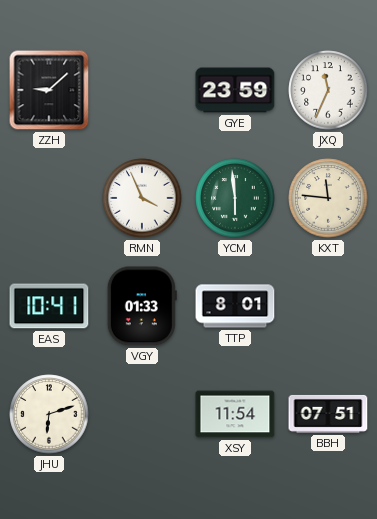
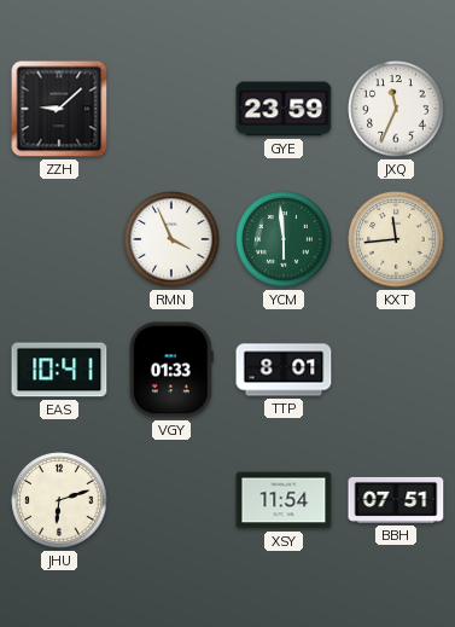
KXT: 11:46 -> 11:44
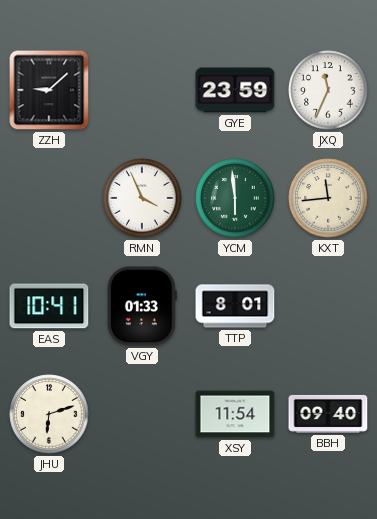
BBH: 07:51 -> 09:40
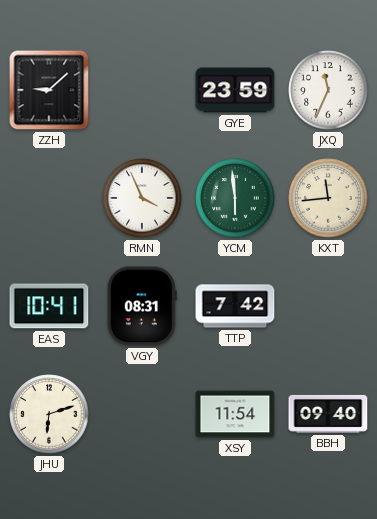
VGY: 01:33 -> 08:31
TTP: 8:01 -> 7:42
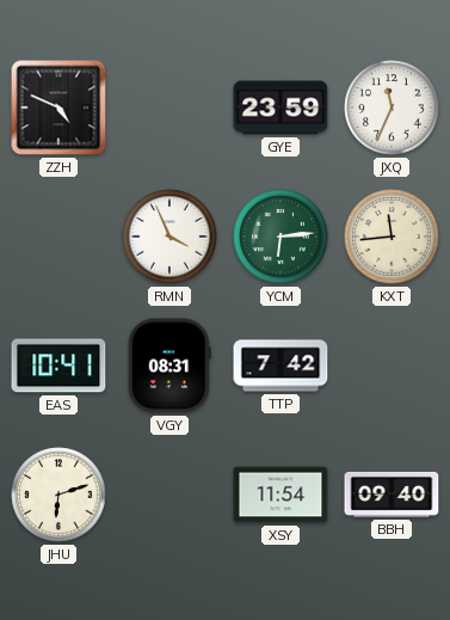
ZZH: 9:08 -> 4:49
YCM: 5:59 -> 6:14
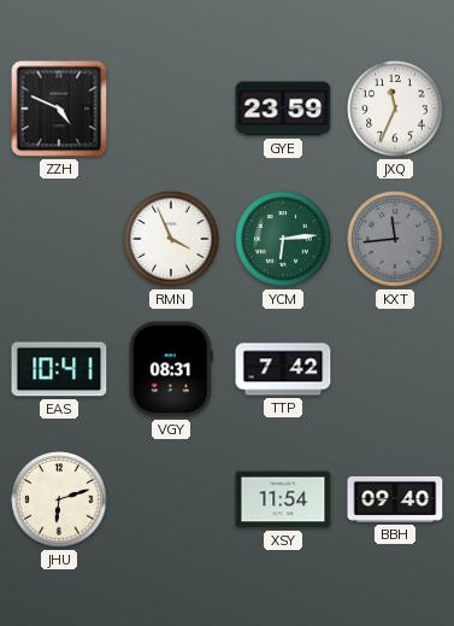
KXT dial: cream -> grey
